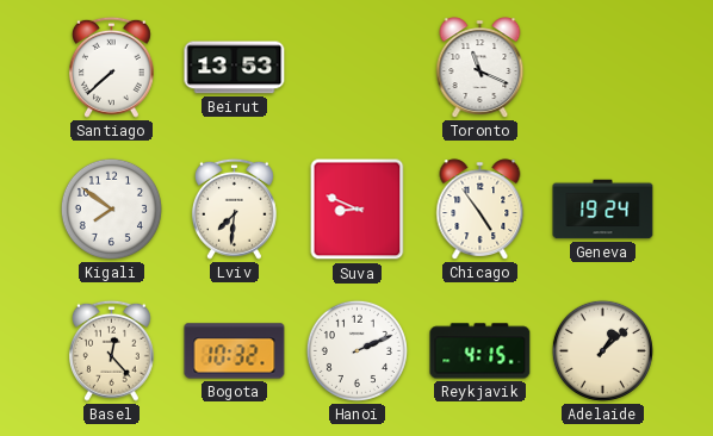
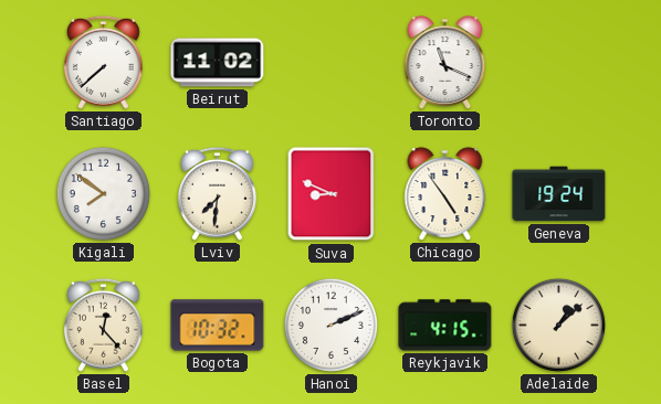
Beirut: 13:53 -> 11:02
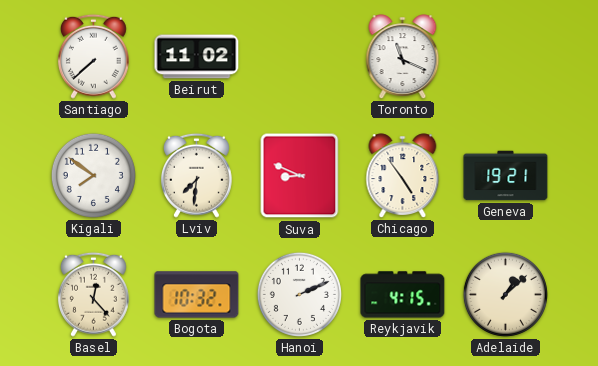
Geneva: 19:24 -> 19:21
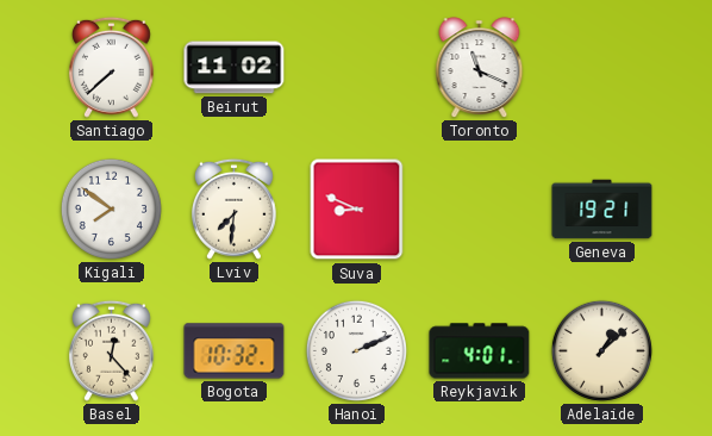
Chicago: 4:54 -> none
Reykjavik: 4:15 -> 4:01
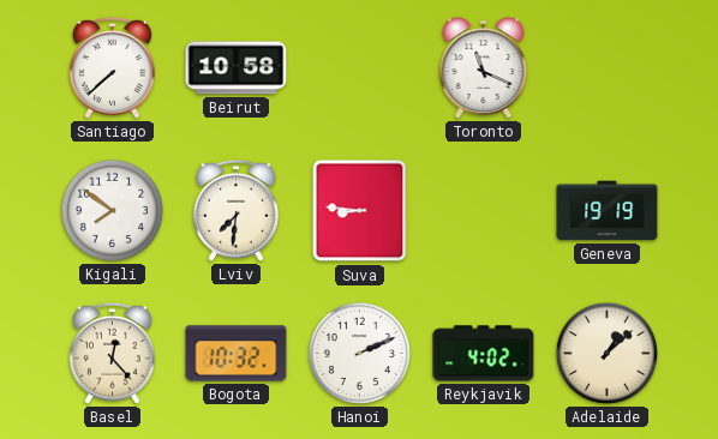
Beirut: 11:02 -> 10:58
Suva: 8:49 -> 8:46
Geneva: 19:21 -> 19:19
Reykjavik: 4:01 -> 4:02
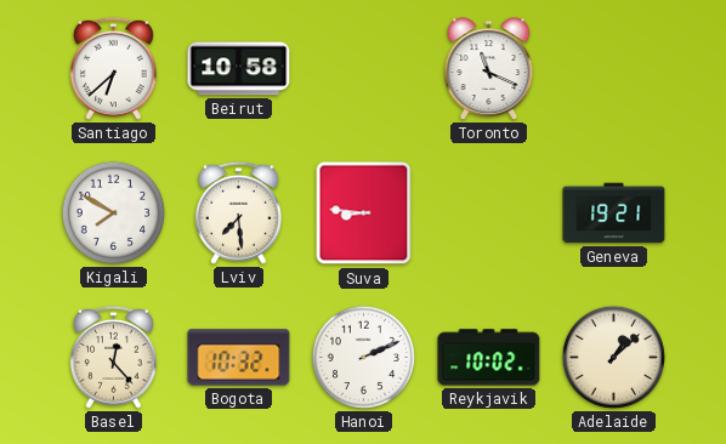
Santiago: 7:38 -> 6:38
Kigali: 7:51 -> 7:50
Lviv: 7:31 -> 7:29
Geneva: 19:19 -> 19:21
Reykjavik: 4:02 -> 10:02
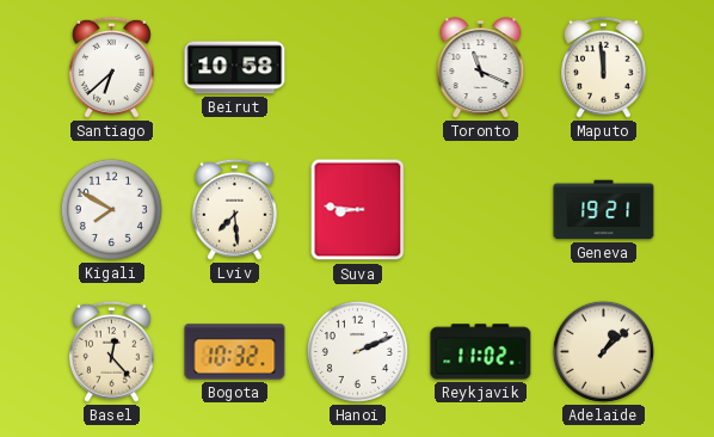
Maputo: none -> 11:59
Reykjavik: 10:02 -> 11:02
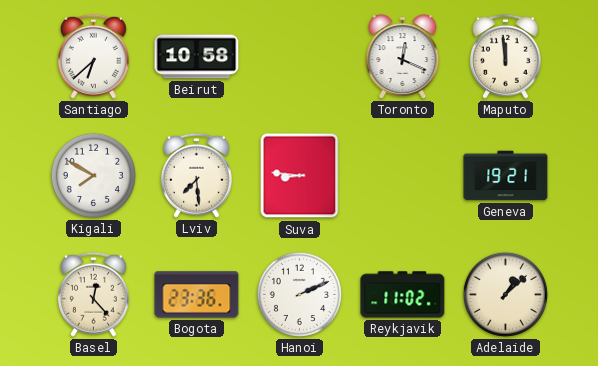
Toronto: 11:19 -> 12:19
Bogota: 10:32 -> 23:36
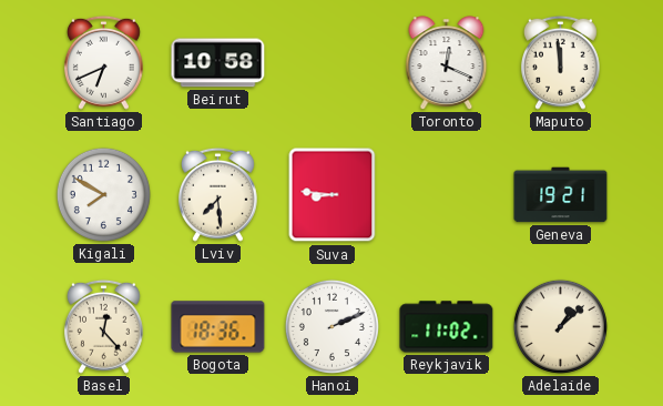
Santiago: 6:38 -> 6:41
Bogota: 23:36 -> 18:36
